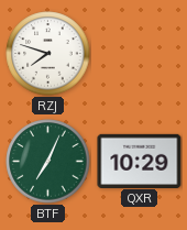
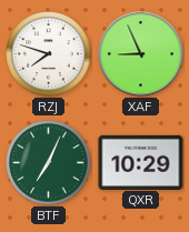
XAF: none -> 8:56
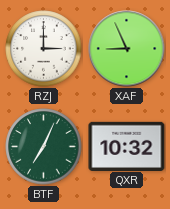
RZJ: 7:48 -> 3:00
QXR: 10:29 -> 10:32
